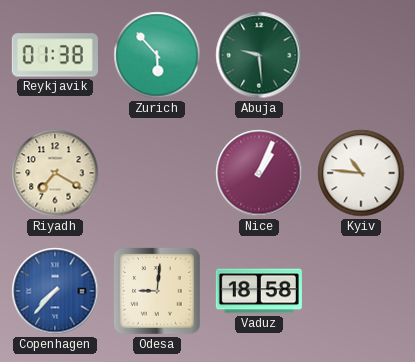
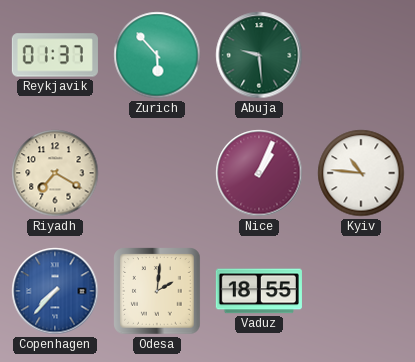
Reykjavik: 01:38 -> 01:37
Odesa: 9:01 -> 2:01
Vaduz: 18:58 -> 18:55
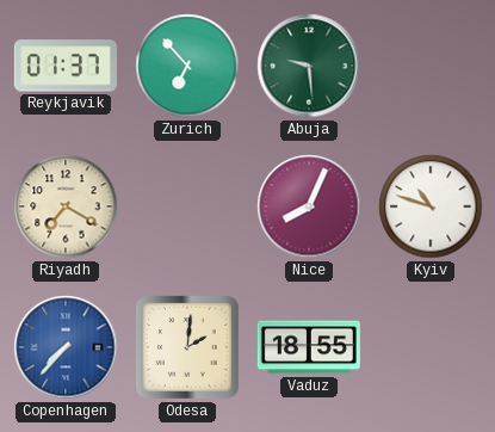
Zurich: 5:53 -> 6:53
Nice: 1:04 -> 8:04
Kyiv: 10:46 -> 10:48
